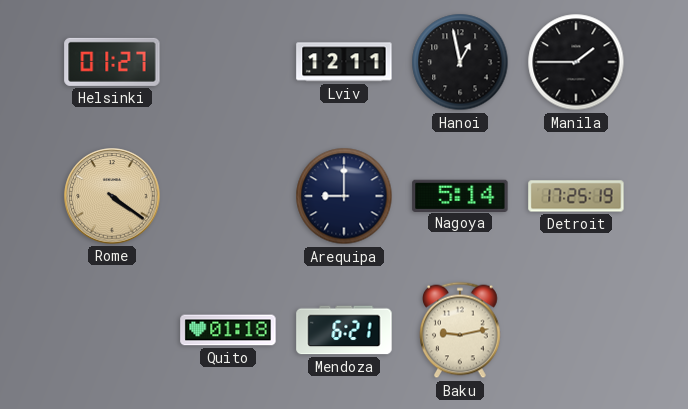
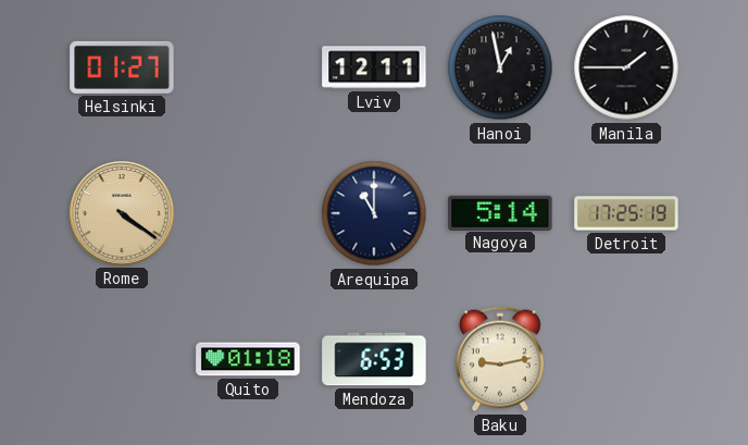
Arequipa: 9:00 -> 11:00
Mendoza: 6:21 -> 6:53
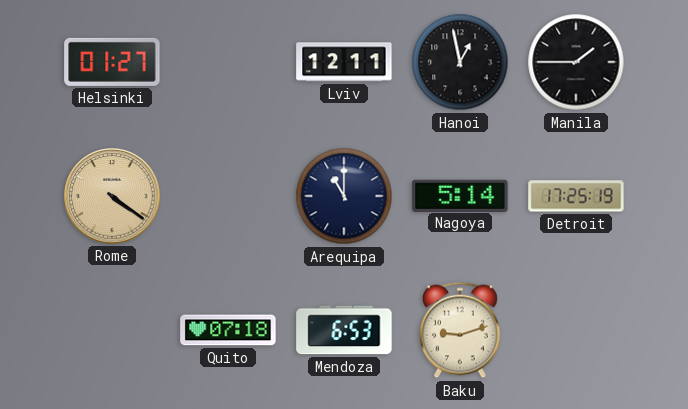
Quito: 01:18 -> 07:18
Baku: 9:13 -> 9:12
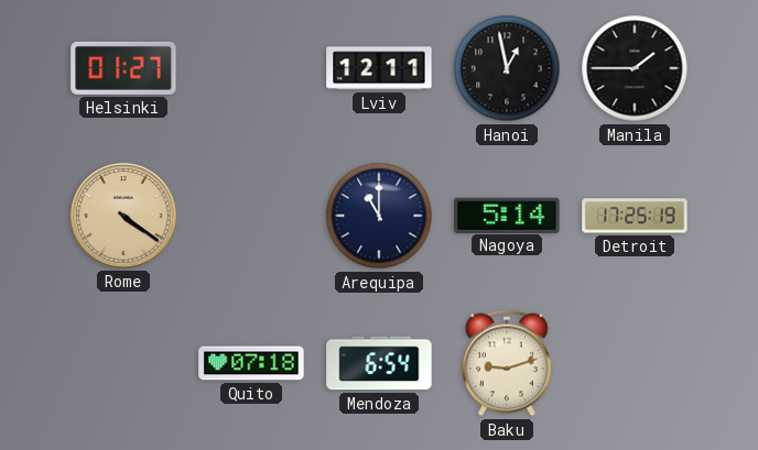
Mendoza: 6:53 -> 6:54
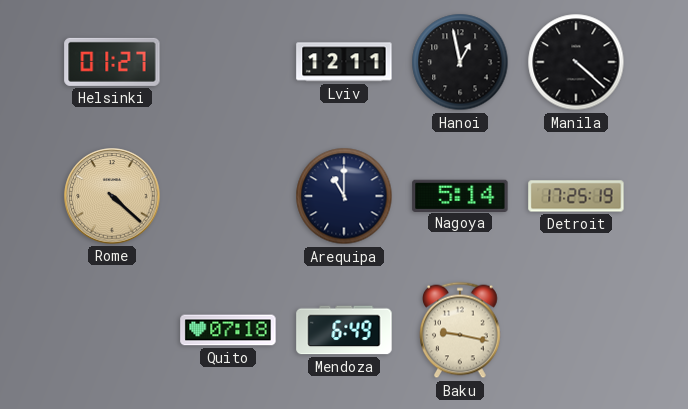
Manila: 1:45 -> 4:22
Rome: 4:21 -> 4:22
Mendoza: 6:54 -> 6:49
Baku: 9:12 -> 9:17
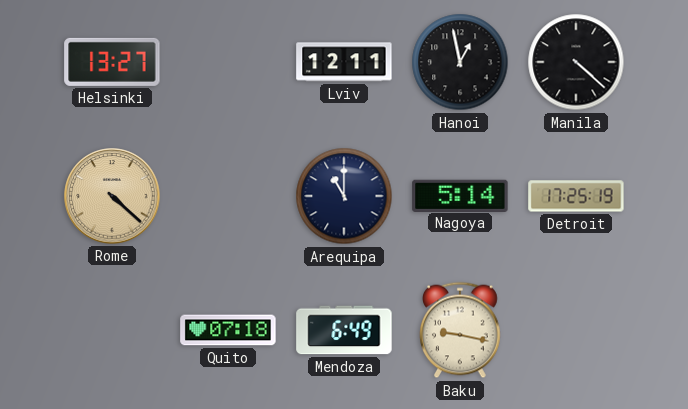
Helsinki: 01:27 -> 13:27
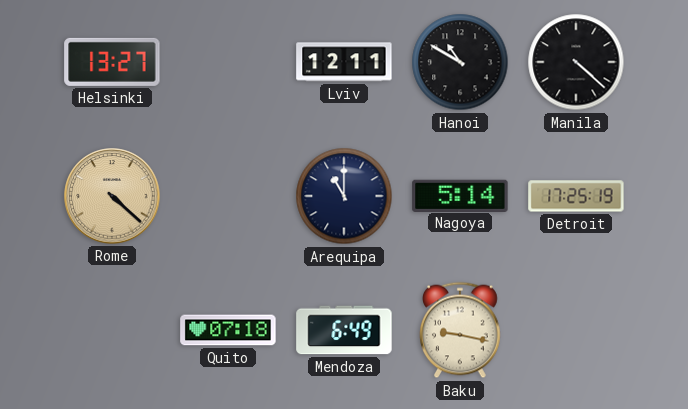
Hanoi: 12:58 -> 10:50
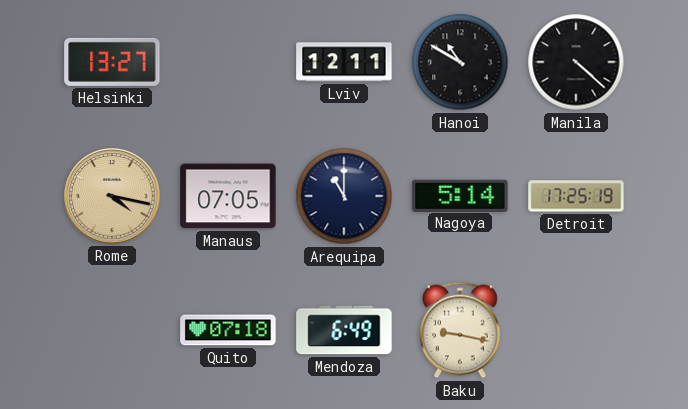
Rome: 4:22 -> 4:17
Manaus: none -> 07:05
